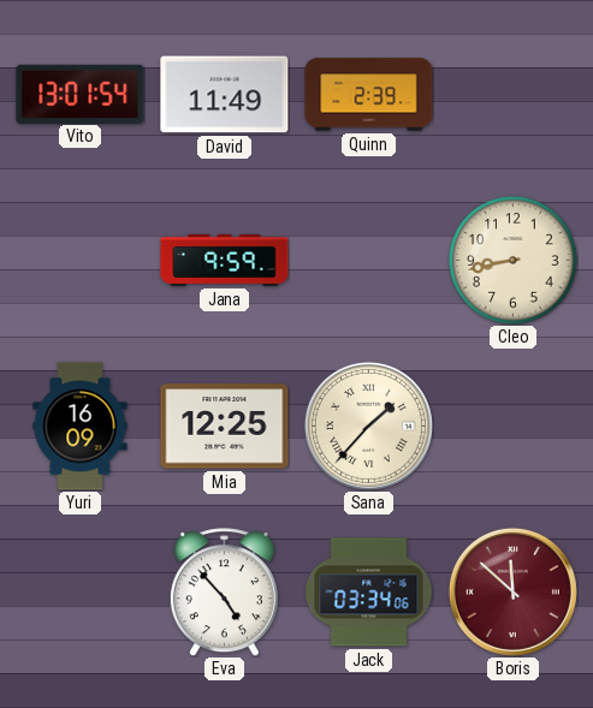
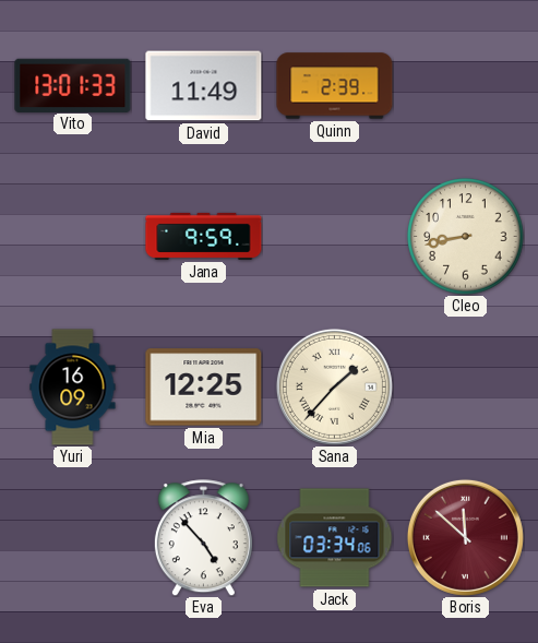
Vito: 13:01:54 -> 13:01:33
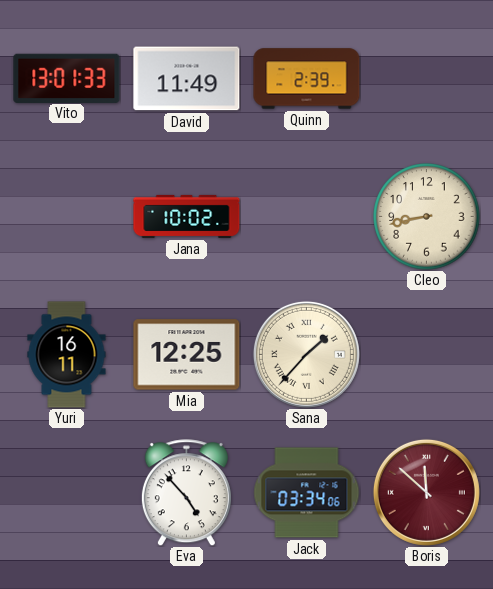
Jana: 9:59 -> 10:02
Yuri: 16:09 -> 16:11
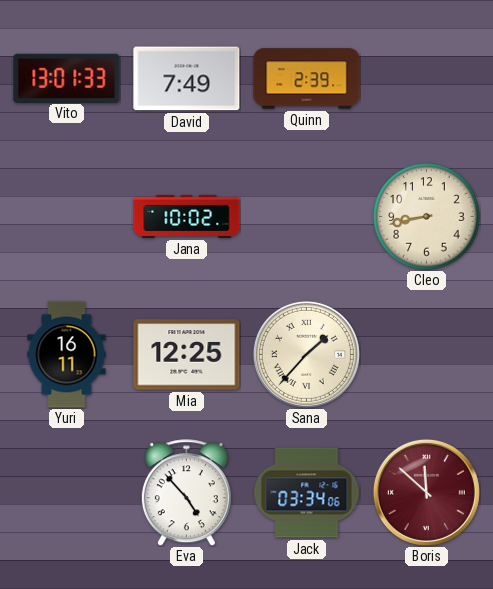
David: 11:49 -> 7:49
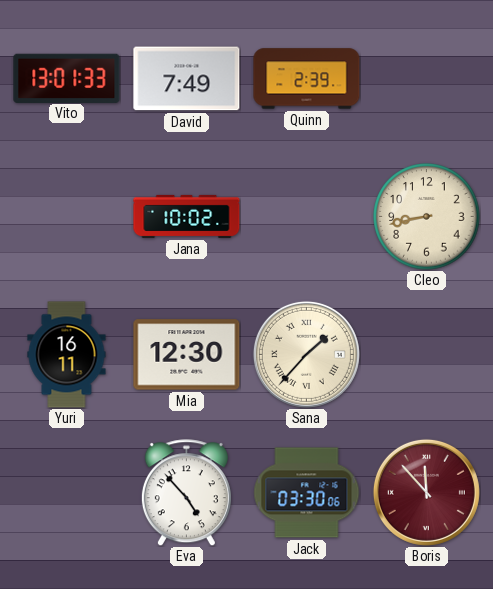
Mia: 12:25 -> 12:30
Jack: 03:34 -> 03:30
Boris: 11:52 -> 11:53
